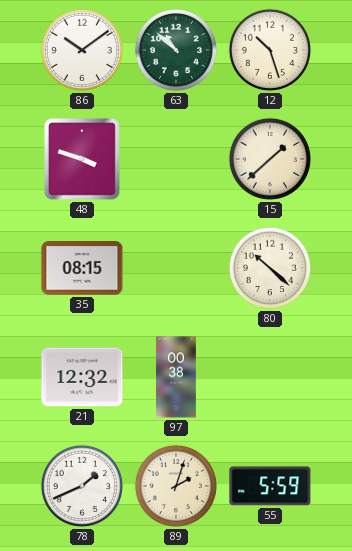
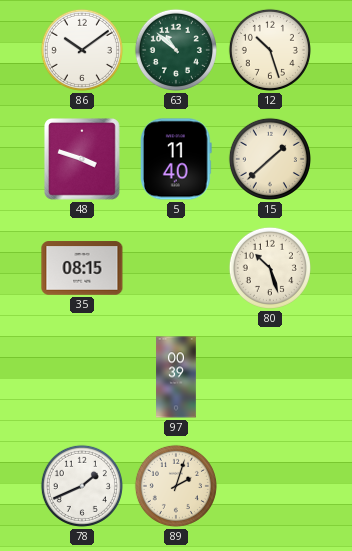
5: none -> 11:40
80: 10:22 -> 10:27
21: 12:32 -> none
97: 00:38 -> 00:39
55: 5:59 -> none
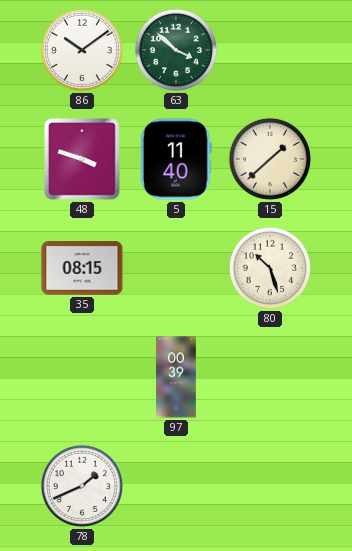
63: 10:52 -> 3:52
12: 10:27 -> none
89: 2:03 -> none
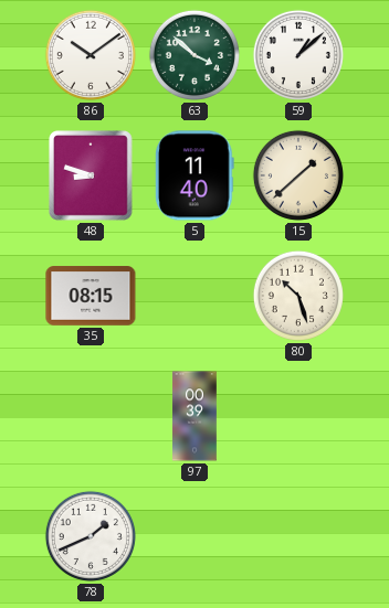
59: none -> 1:08
48: 3:48 -> 8:48
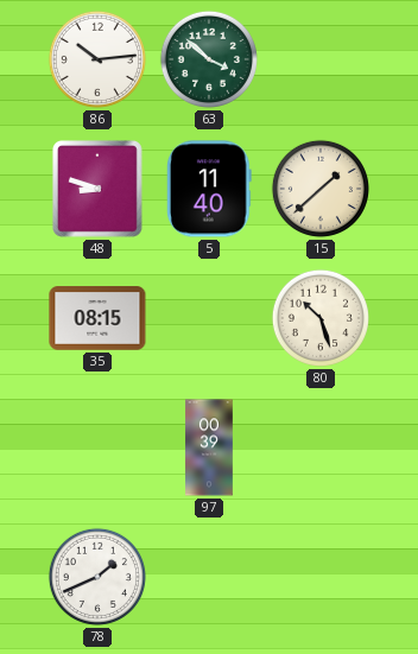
86: 10:09 -> 10:14
59: 1:08 -> none
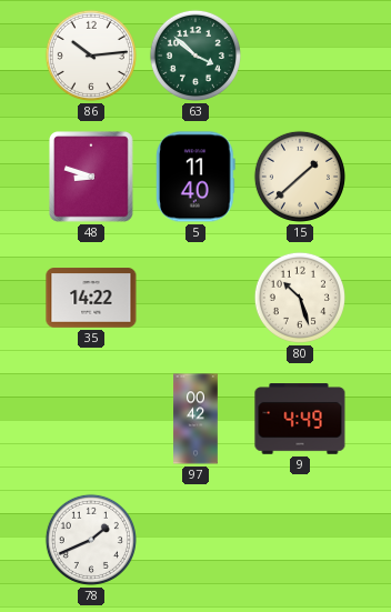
35: 08:15 -> 14:22
97: 00:39 -> 00:42
9: none -> 4:49
